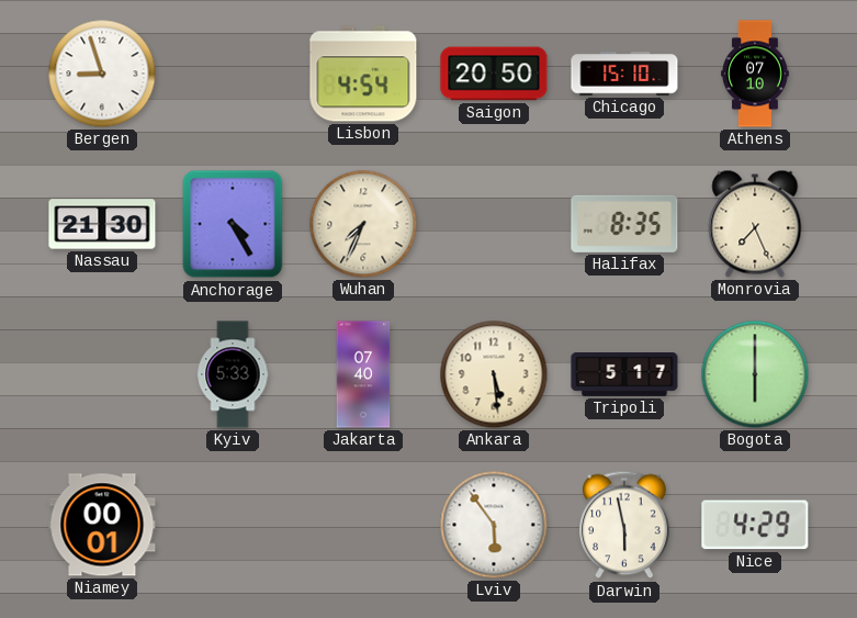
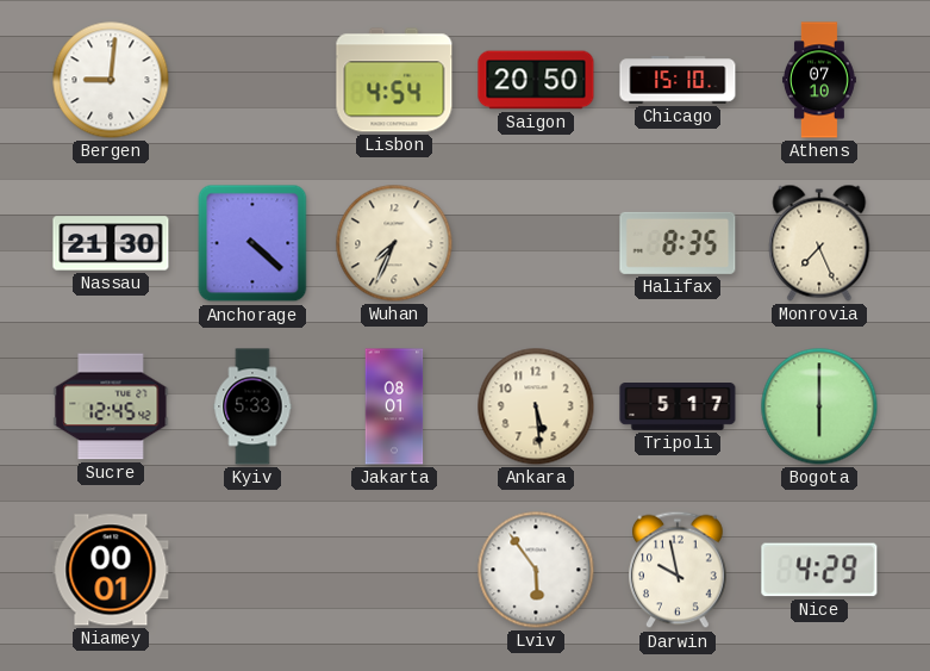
Bergen: 8:57 -> 9:01
Anchorage: 4:25 -> 4:22
Sucre: none -> 12:45
Jakarta: 07:40 -> 08:01
Darwin: 5:58 -> 9:58
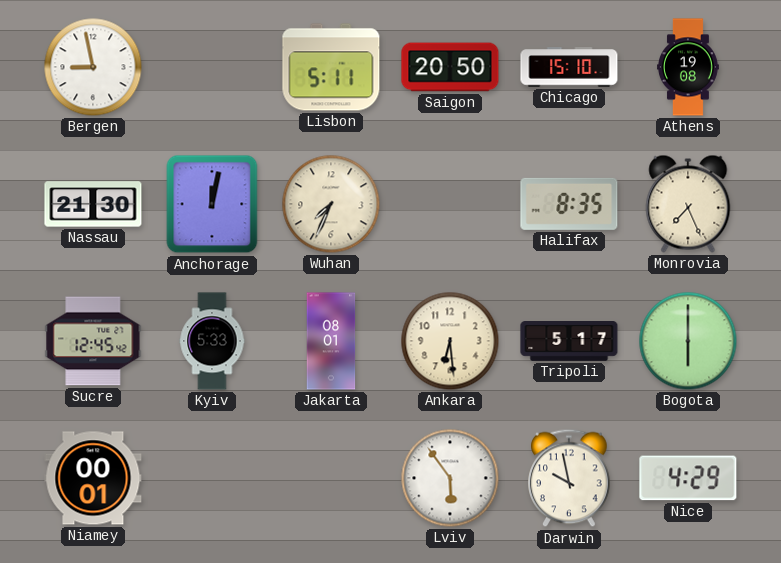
Bergen: 9:01 -> 8:58
Lisbon: 4:54 -> 5:11
Athens: 07:10 -> 19:08
Anchorage: 4:22 -> 12:02
Ankara: 5:29 -> 6:29
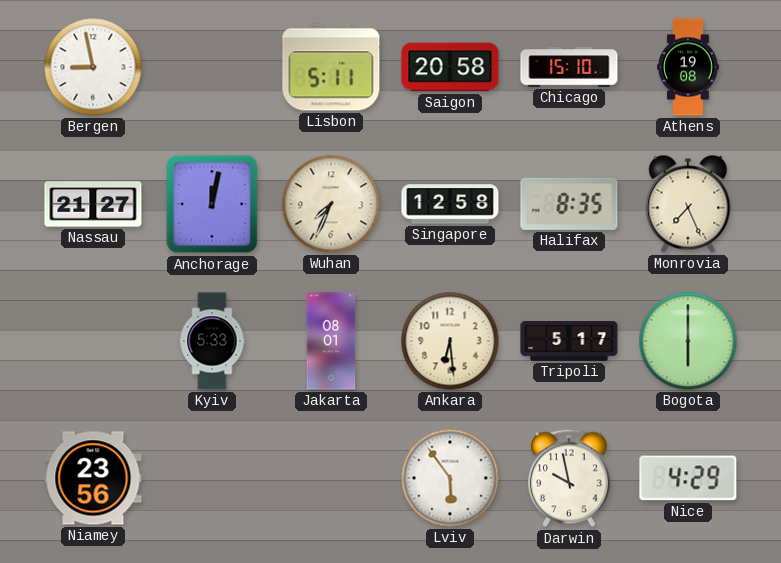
Saigon: 20:50 -> 20:58
Nassau: 21:30 -> 21:27
Singapore: none -> 12:58
Sucre: 12:45 -> none
Niamey: 00:01 -> 23:56
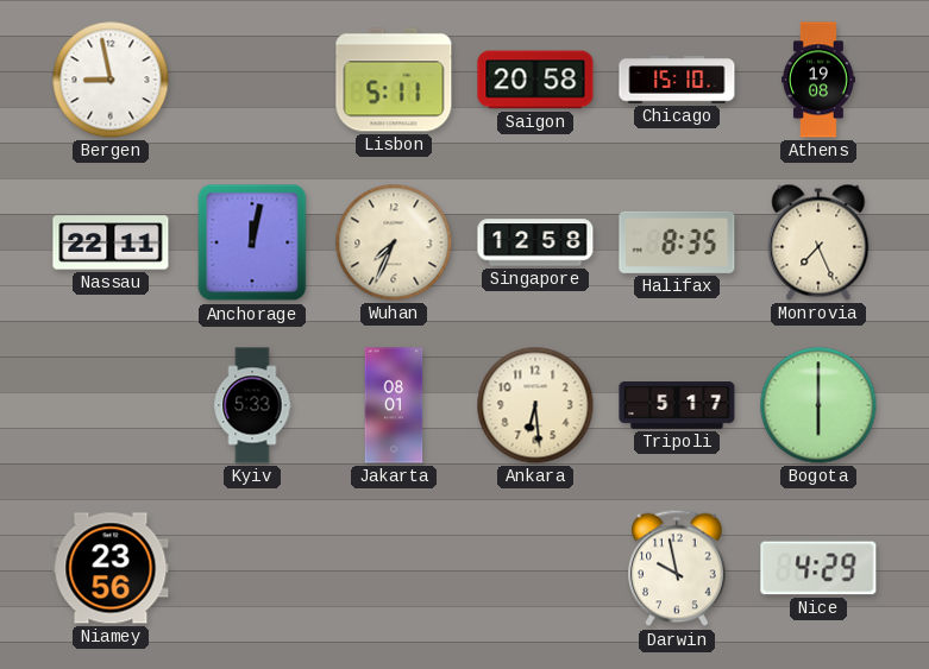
Nassau: 21:27 -> 22:11
Lviv: 5:54 -> none
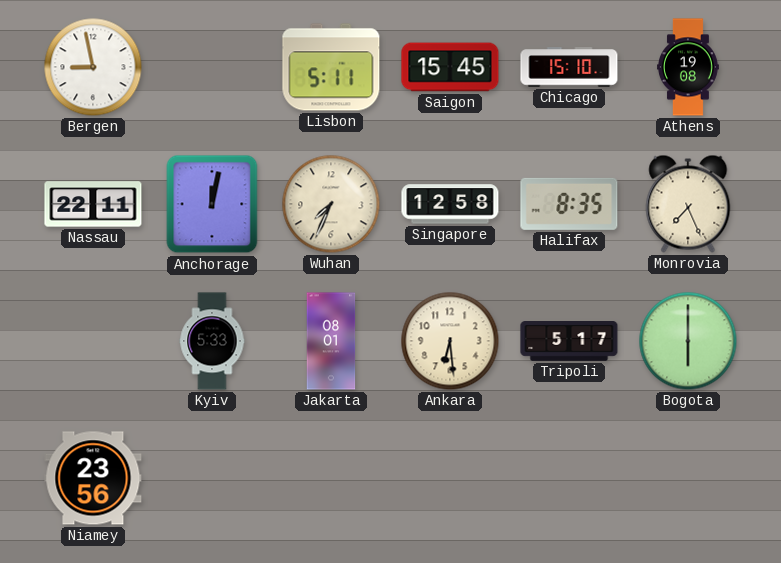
Saigon: 20:58 -> 15:45
Darwin: 9:58 -> none
Nice: 4:29 -> none
